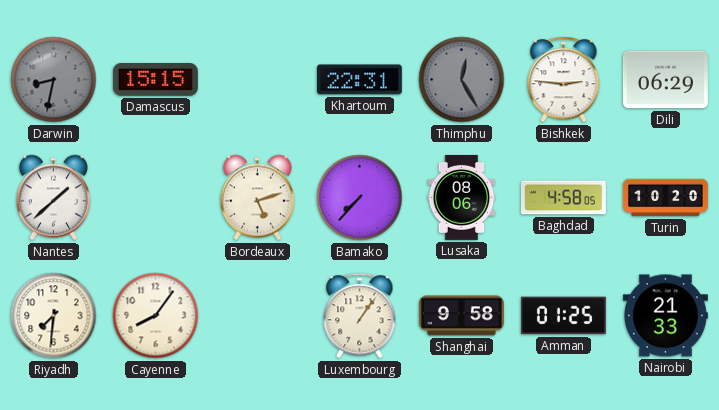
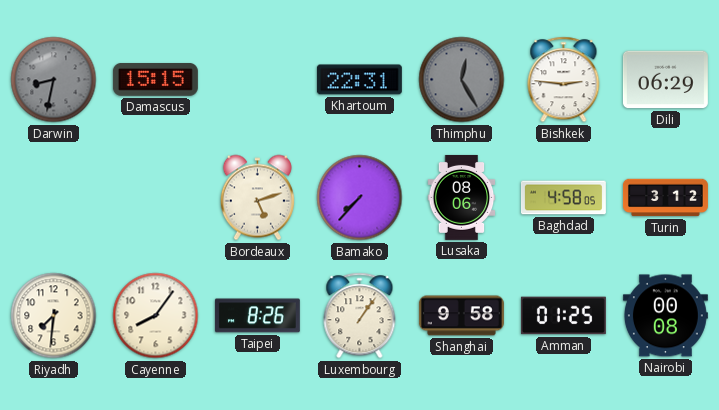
Nantes: 1:38 -> none
Turin: 10:20 -> 3:12
Taipei: none -> 8:26
Nairobi: 21:33 -> 00:08
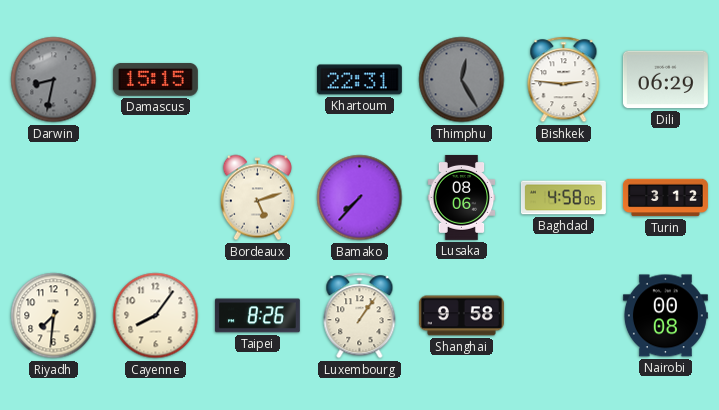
Amman: 01:25 -> none
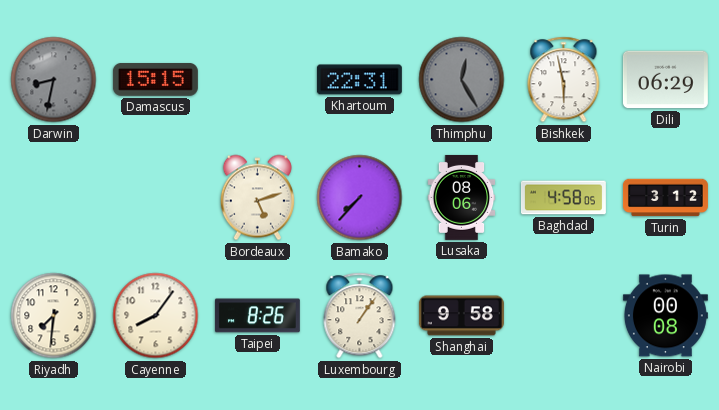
Bishkek: 2:46 -> 5:58
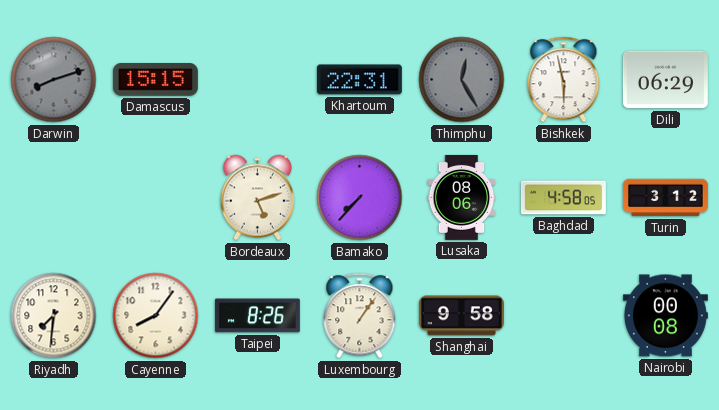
Darwin: 8:32 -> 8:12
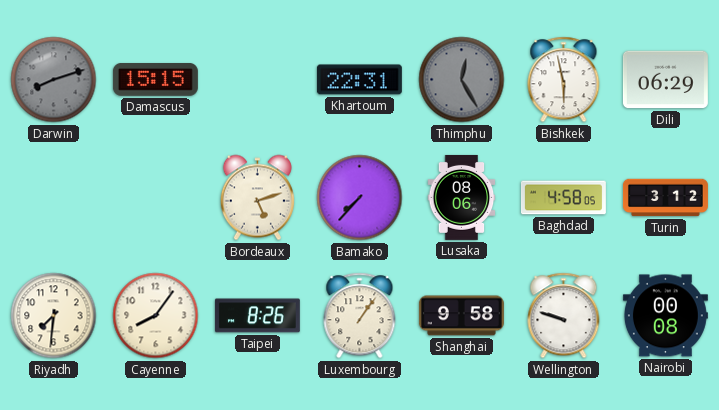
Wellington: none -> 9:48
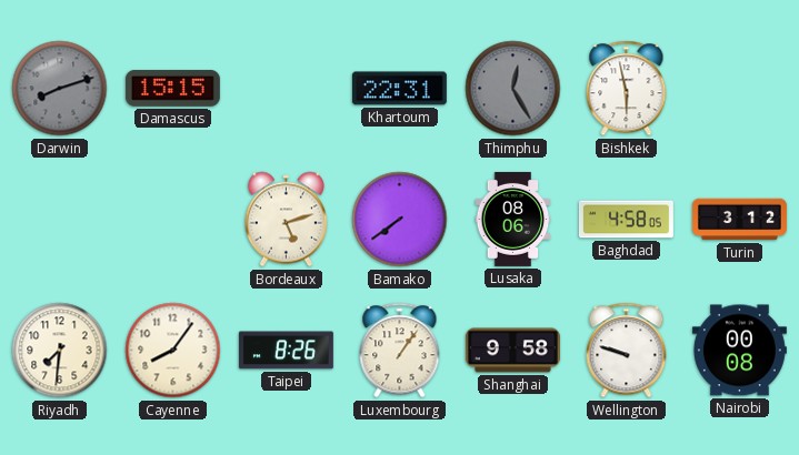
Dili: 06:29 -> none
Bamako: 7:37 -> 7:39
